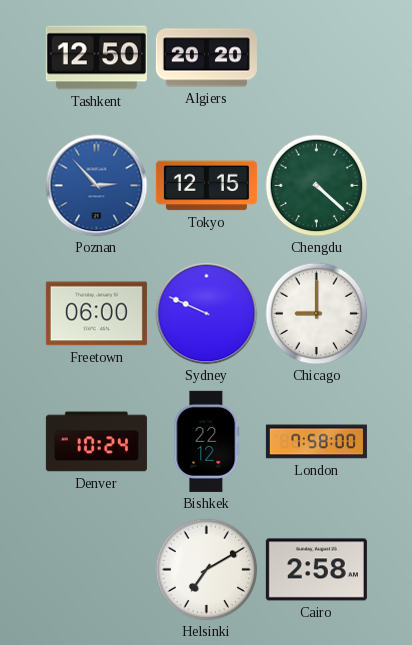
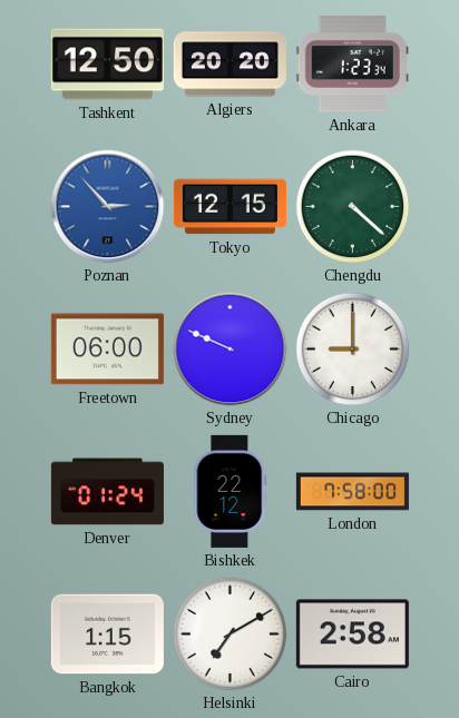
Ankara: none -> 1:23
Denver: 10:24 -> 01:24
Bangkok: none -> 1:15
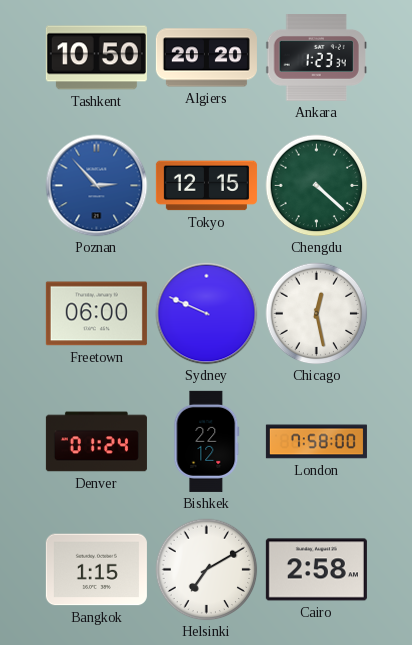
Tashkent: 12:50 -> 10:50
Chicago: 9:00 -> 12:28
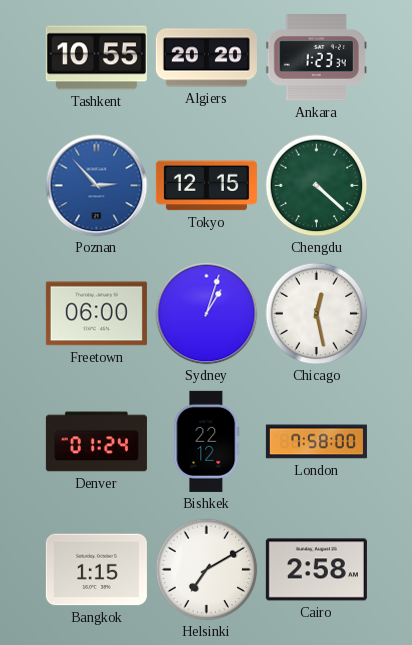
Tashkent: 10:50 -> 10:55
Sydney: 9:49 -> 1:03
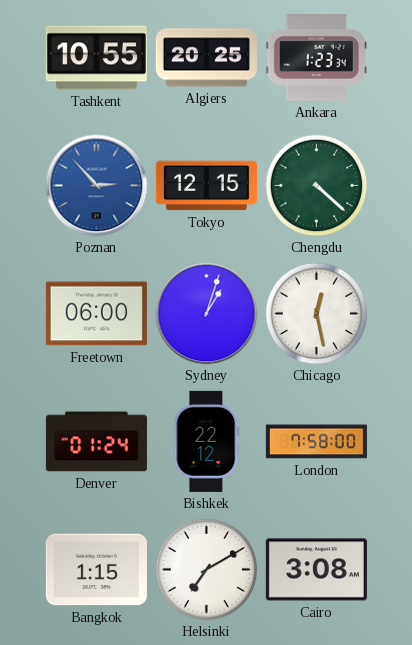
Algiers: 20:20 -> 20:25
Cairo: 2:58 -> 3:08
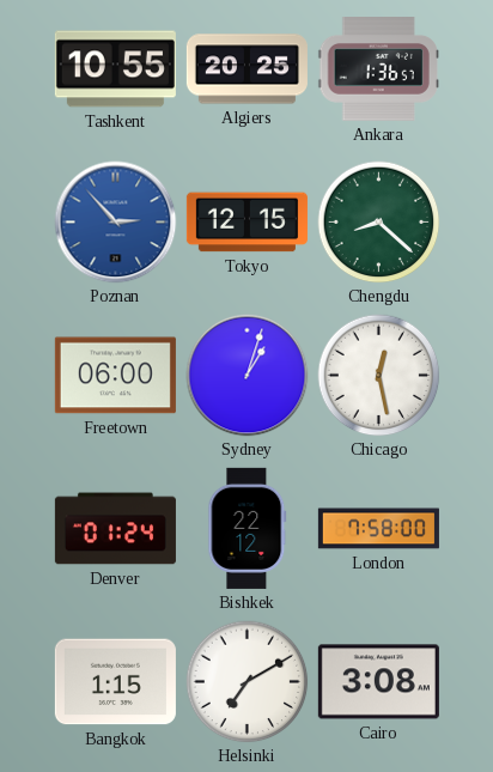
Ankara: 1:23 -> 1:36
Chengdu: 4:22 -> 8:22
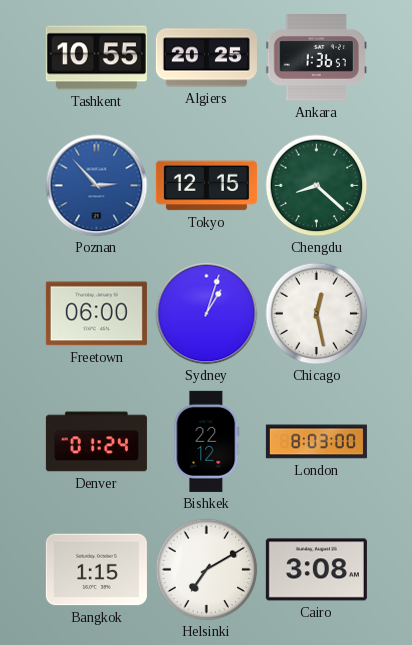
London: 7:58 -> 8:03
